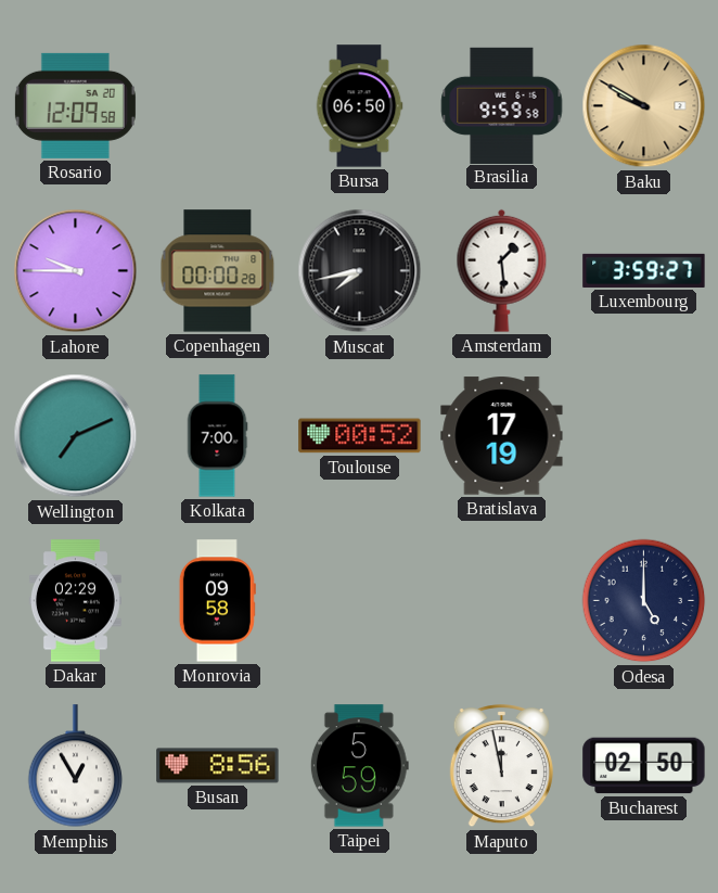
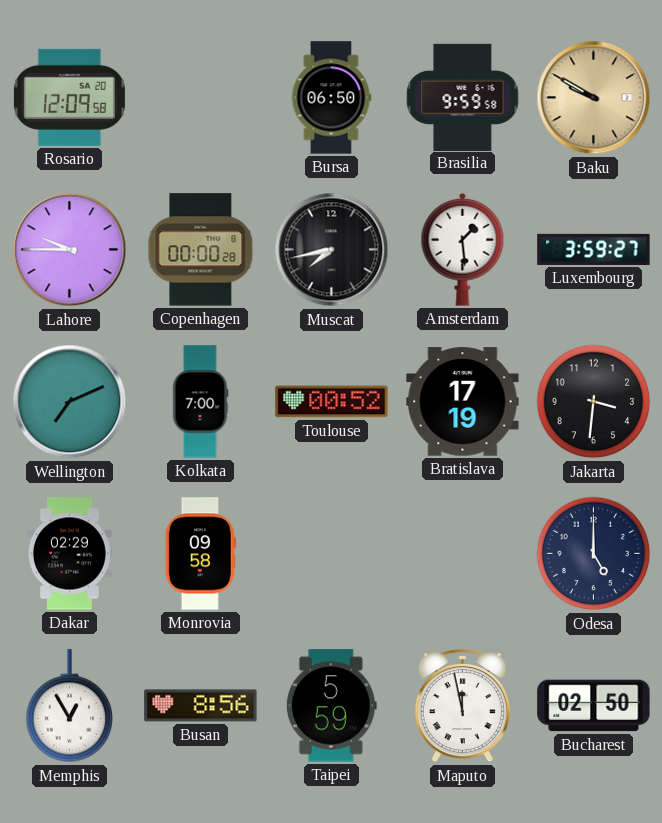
Jakarta: none -> 3:31
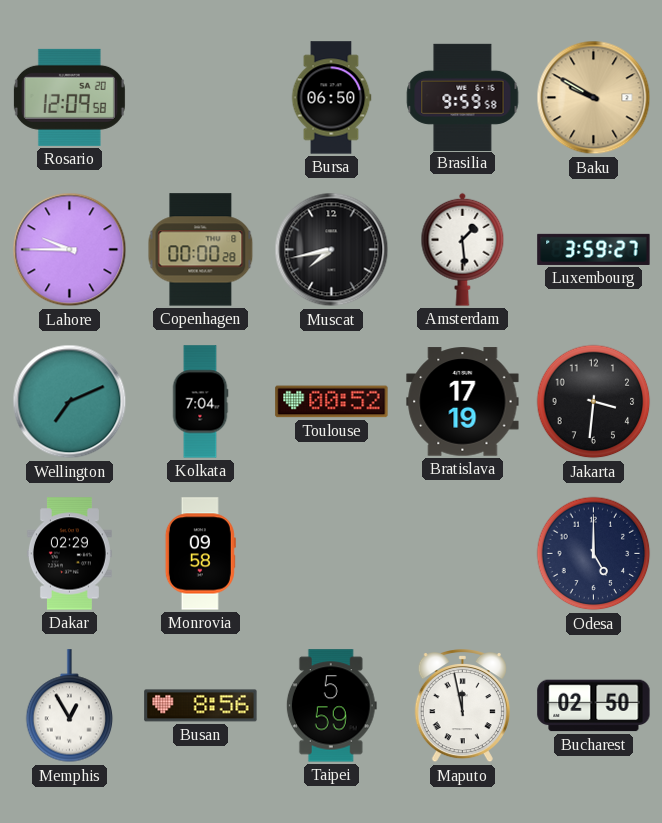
Kolkata: 7:00 -> 7:04
